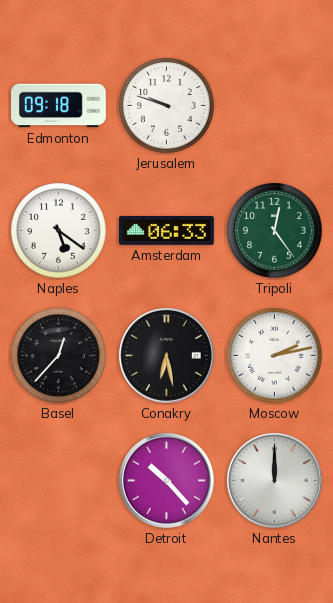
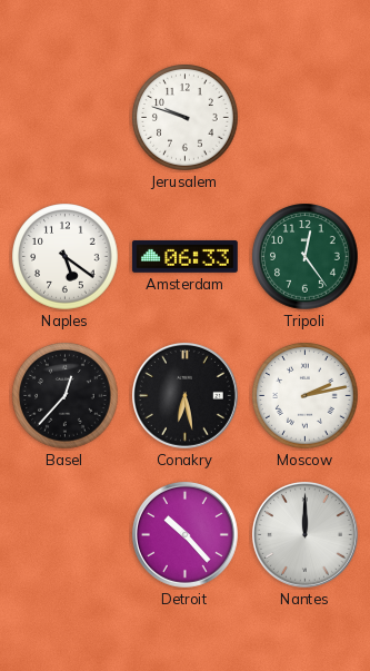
Edmonton: 09:18 -> none
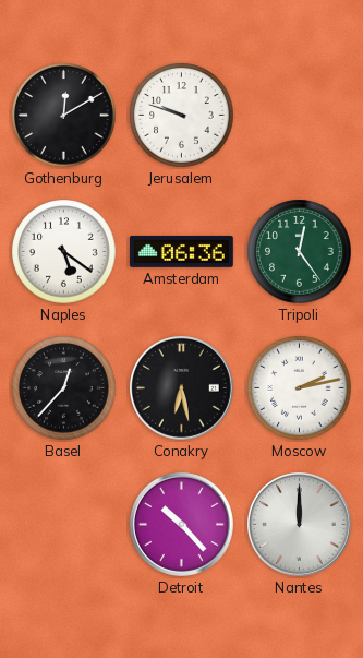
Gothenburg: none -> 12:10
Amsterdam: 06:33 -> 06:36
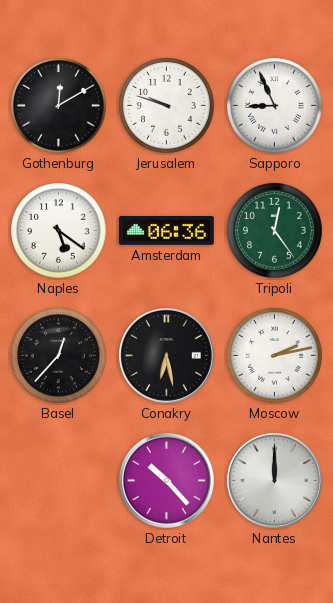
Sapporo: none -> 8:56
